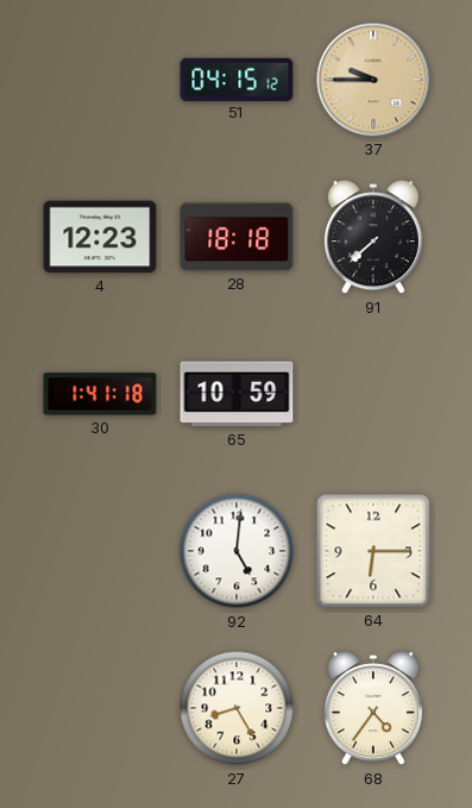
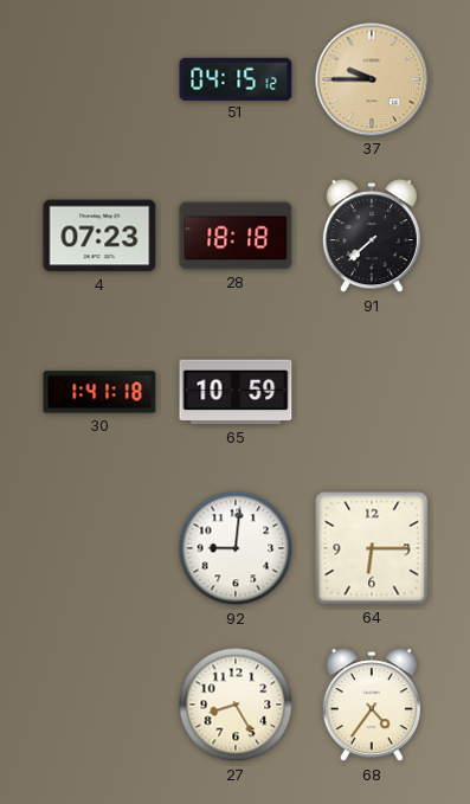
4: 12:23 -> 07:23
92: 5:01 -> 9:01
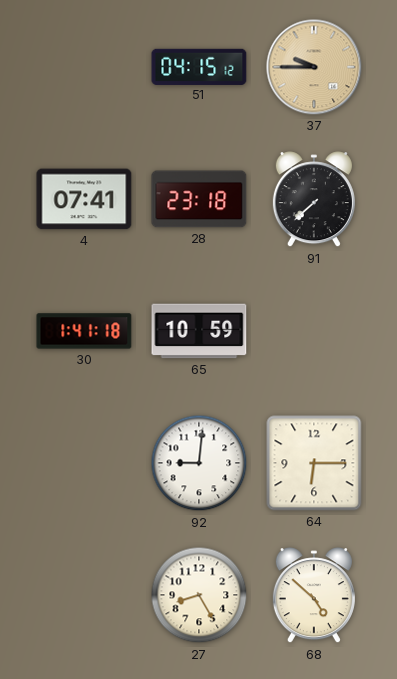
4: 07:23 -> 07:41
28: 18:18 -> 23:18
68: 4:36 -> 4:52
